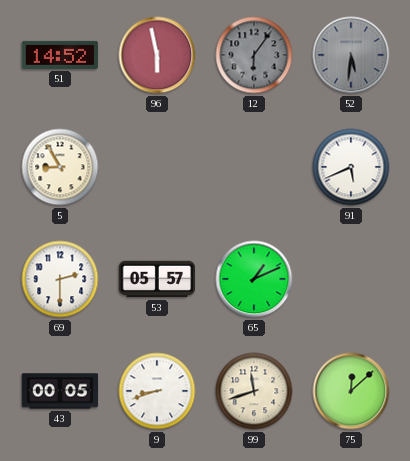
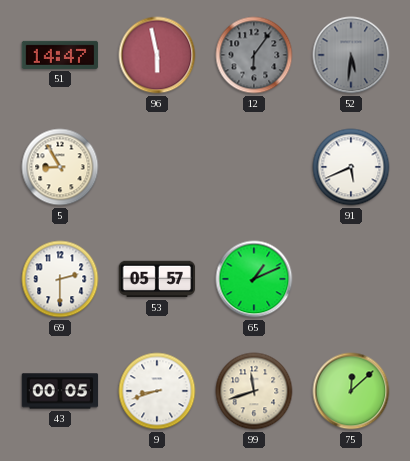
51: 14:52 -> 14:47
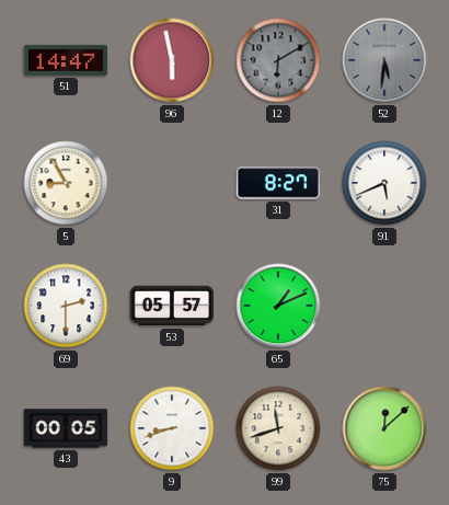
12: 6:06 -> 6:10
31: none -> 8:27
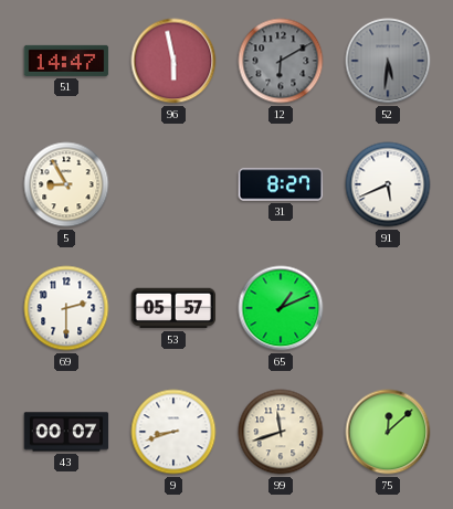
43: 00:05 -> 00:07
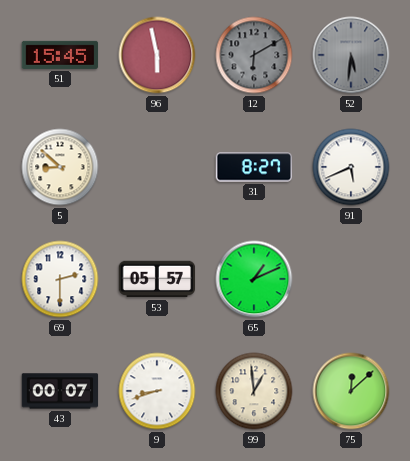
51: 14:47 -> 15:45
5: 8:55 -> 8:52
99: 11:42 -> 12:59
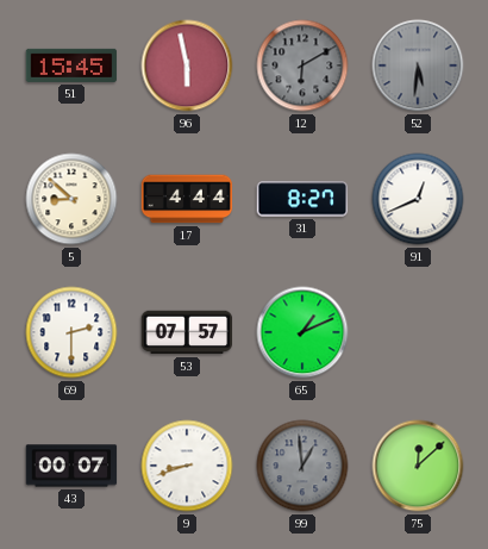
17: none -> 4:44
91: 5:41 -> 12:41
53: 05:57 -> 07:57
99 dial: cream -> grey
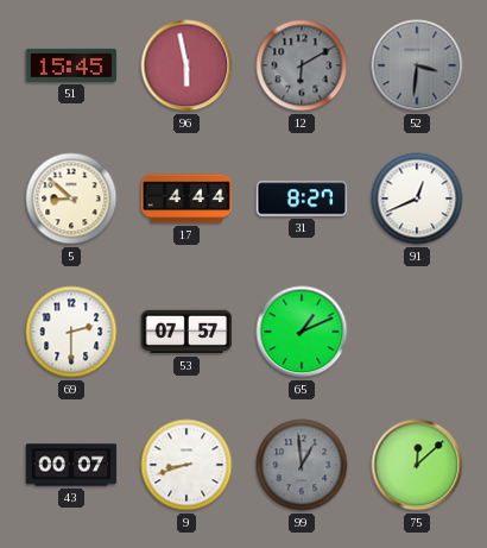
52: 5:31 -> 3:31
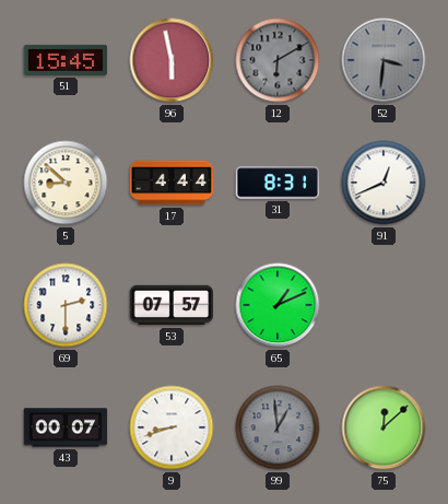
31: 8:27 -> 8:31
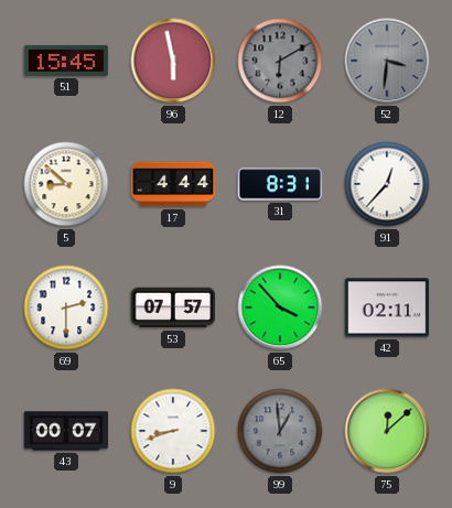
91: 12:41 -> 12:37
65: 1:11 -> 3:53
42: none -> 02:11
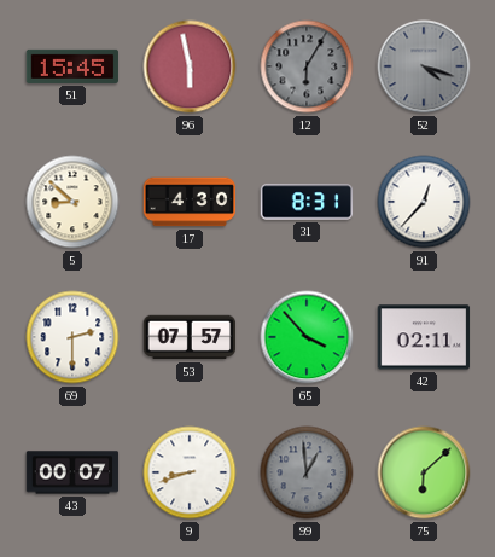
12: 6:10 -> 6:05
52: 3:31 -> 4:18
17: 4:44 -> 4:30
75: 12:08 -> 6:08
